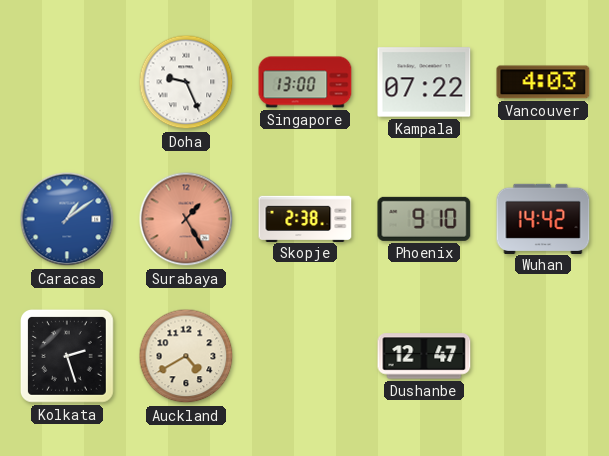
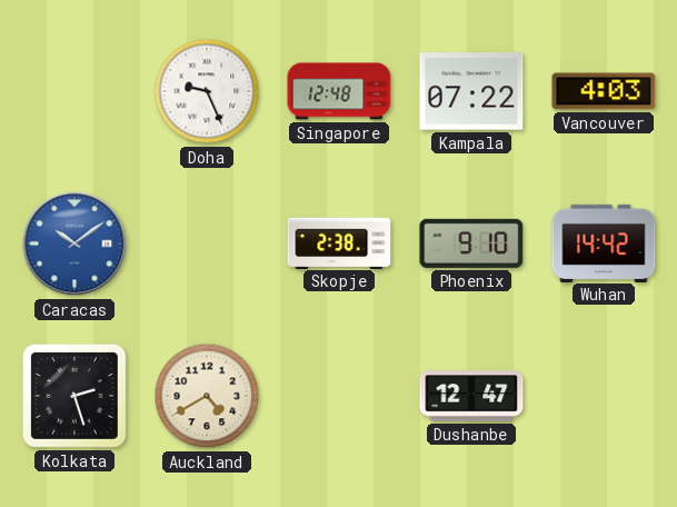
Singapore: 13:00 -> 12:48
Caracas: 1:09 -> 10:09
Surabaya: 1:25 -> none
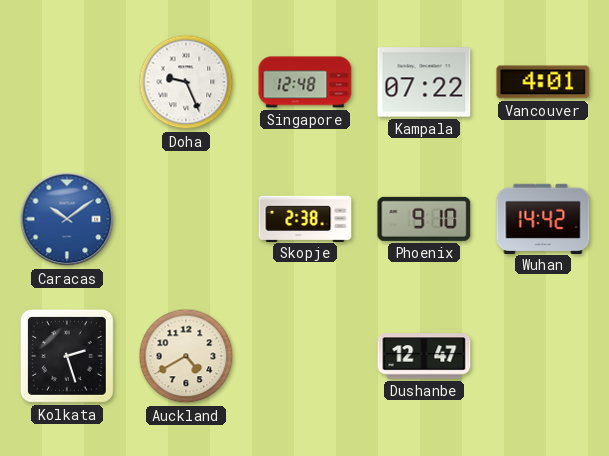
Vancouver: 4:03 -> 4:01
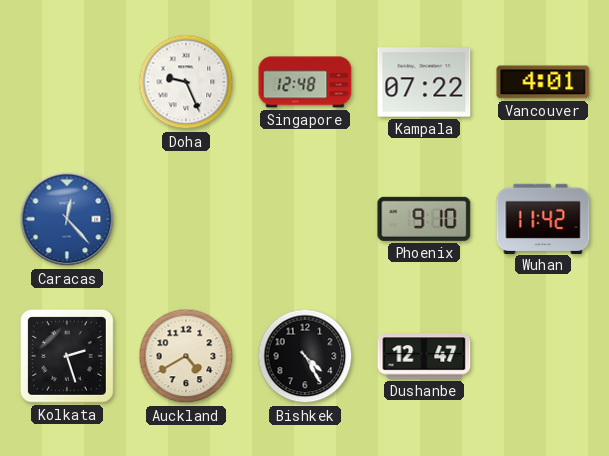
Caracas: 10:09 -> 12:23
Skopje: 2:38 -> none
Wuhan: 14:42 -> 11:42
Bishkek: none -> 4:25
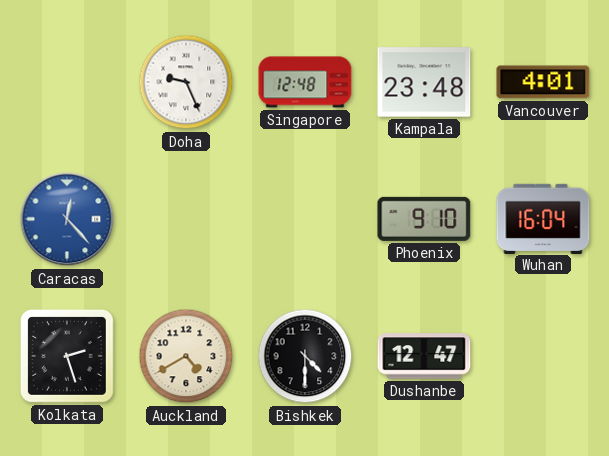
Kampala: 07:22 -> 23:48
Wuhan: 11:42 -> 16:04
Bishkek: 4:25 -> 4:30
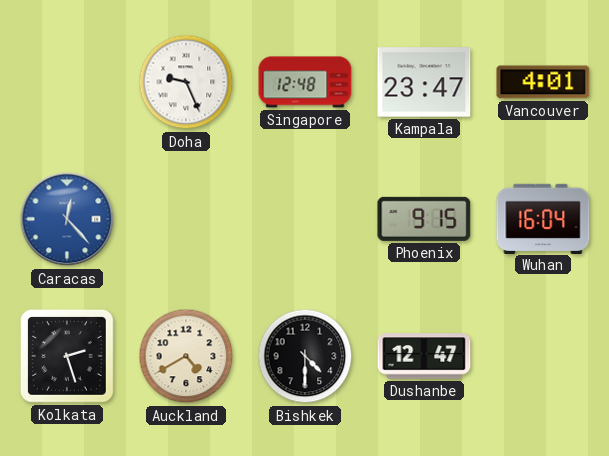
Kampala: 23:48 -> 23:47
Phoenix: 9:10 -> 9:15
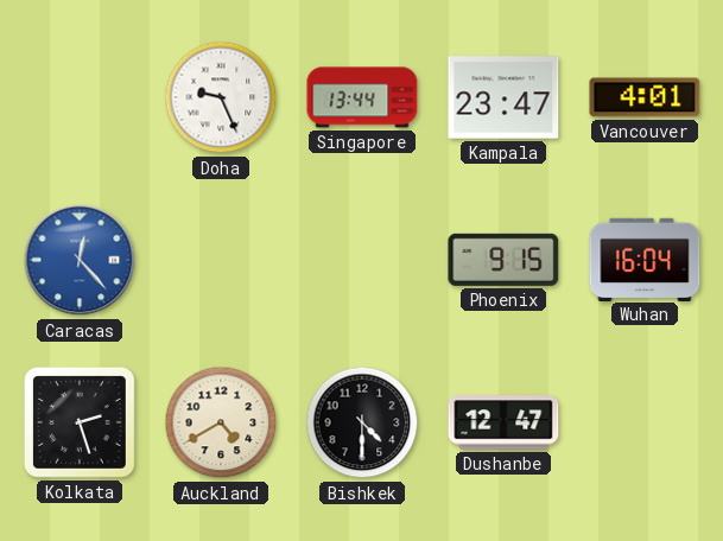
Singapore: 12:48 -> 13:44
